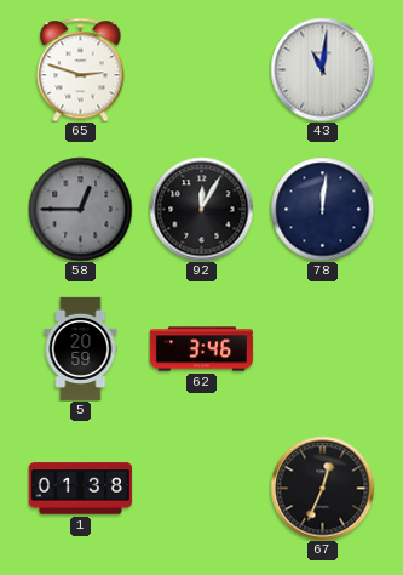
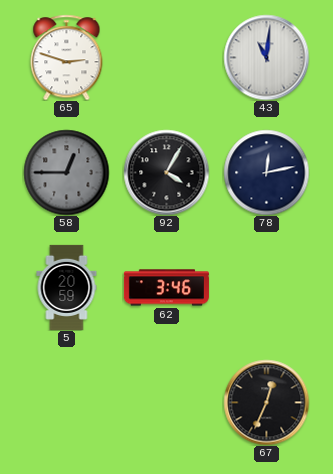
92: 12:05 -> 4:05
78: 12:01 -> 12:13
1: 01:38 -> none
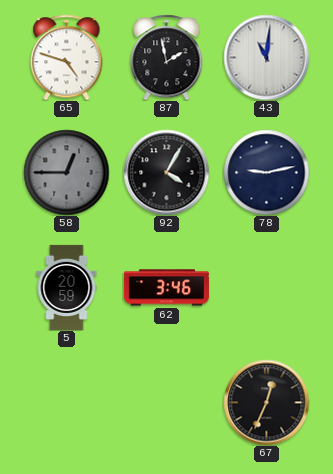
65: 2:48 -> 4:48
87: none -> 1:58
78: 12:13 -> 9:13
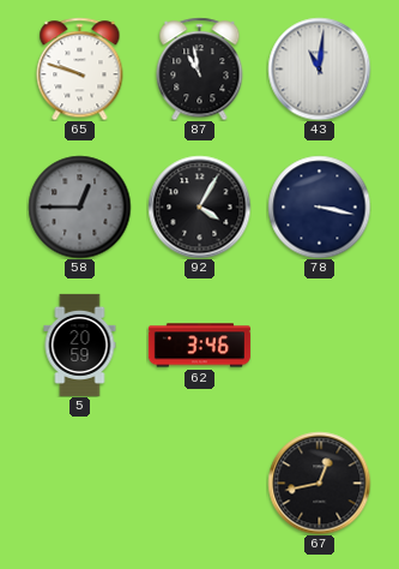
65: 4:48 -> 9:48
87: 1:58 -> 10:58
78: 9:13 -> 3:17
67: 12:34 -> 12:43
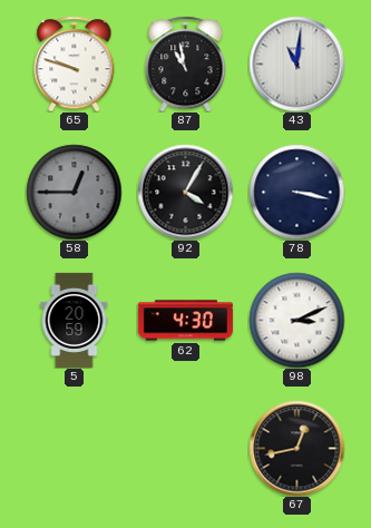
62: 3:46 -> 4:30
98: none -> 3:11
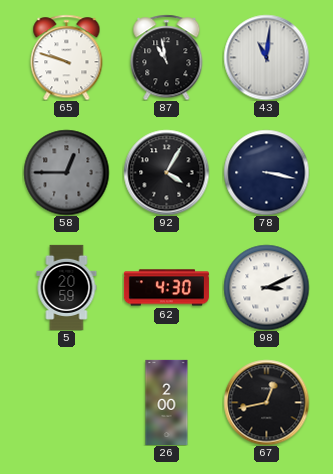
26: none -> 2:00
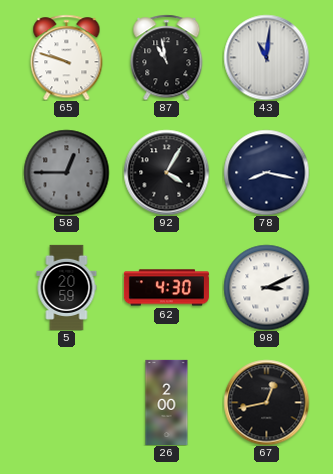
78: 3:17 -> 8:17
